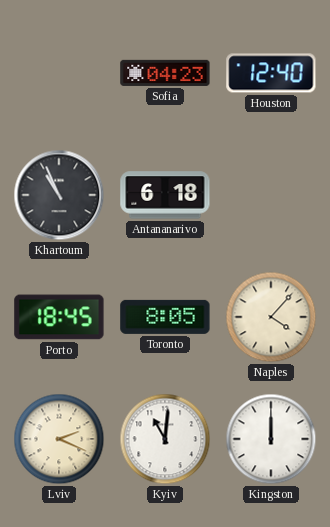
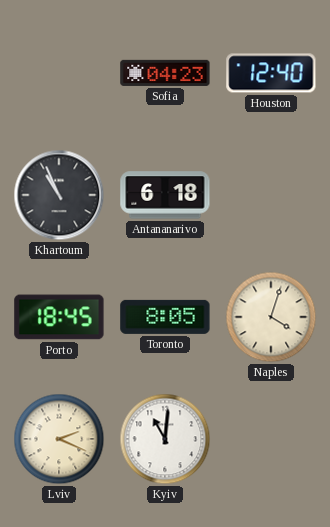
Naples: 4:07 -> 4:03
Kingston: 12:00 -> none
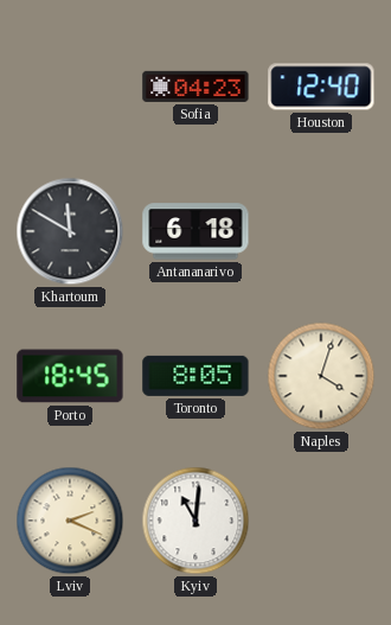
Khartoum: 10:56 -> 11:50
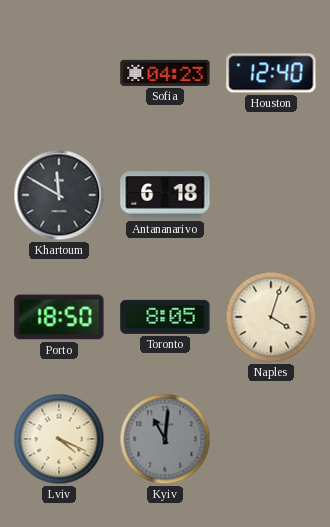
Porto: 18:45 -> 18:50
Lviv: 2:19 -> 4:19
Kyiv dial: white -> grey
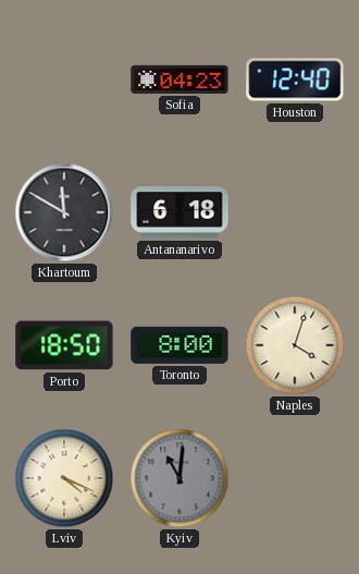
Toronto: 8:05 -> 8:00
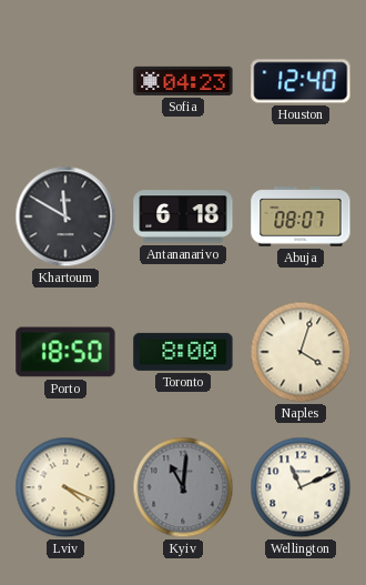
Abuja: none -> 08:07
Wellington: none -> 11:11
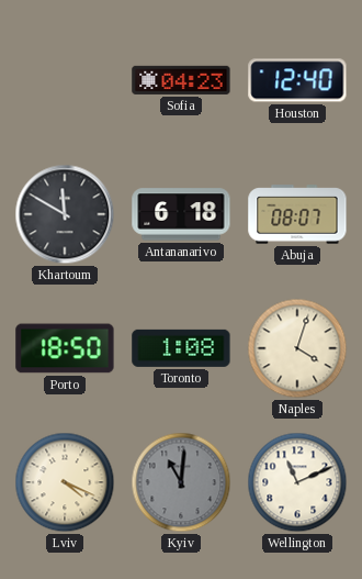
Toronto: 8:00 -> 1:08
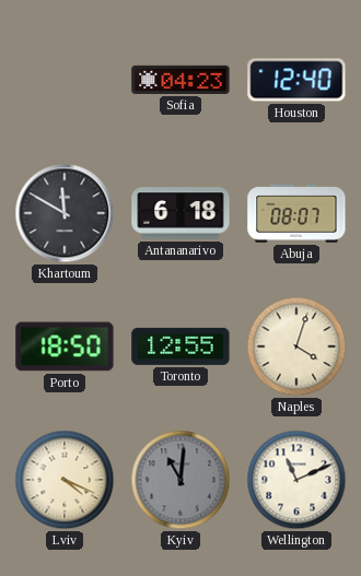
Toronto: 1:08 -> 12:55
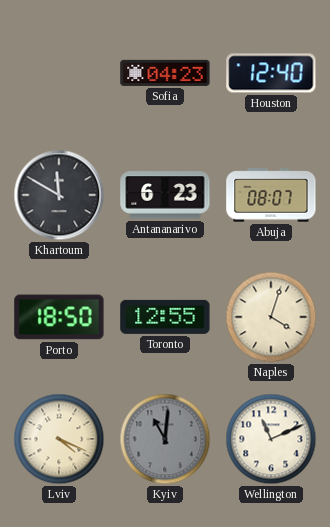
Antananarivo: 6:18 -> 6:23
